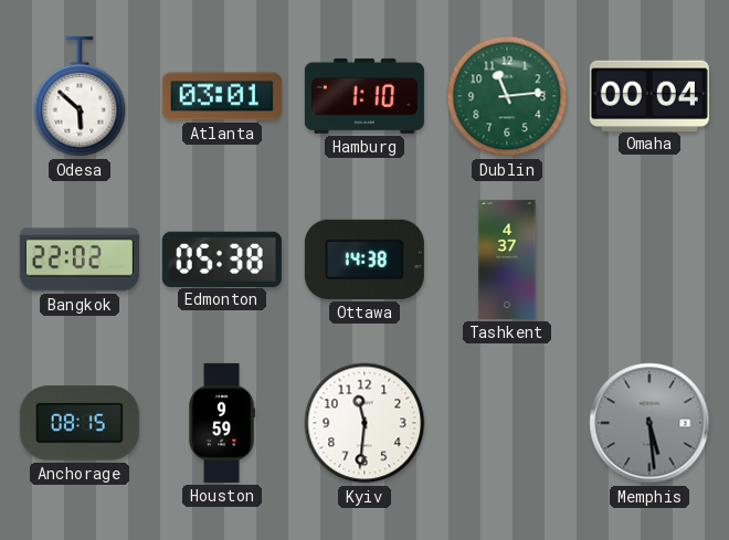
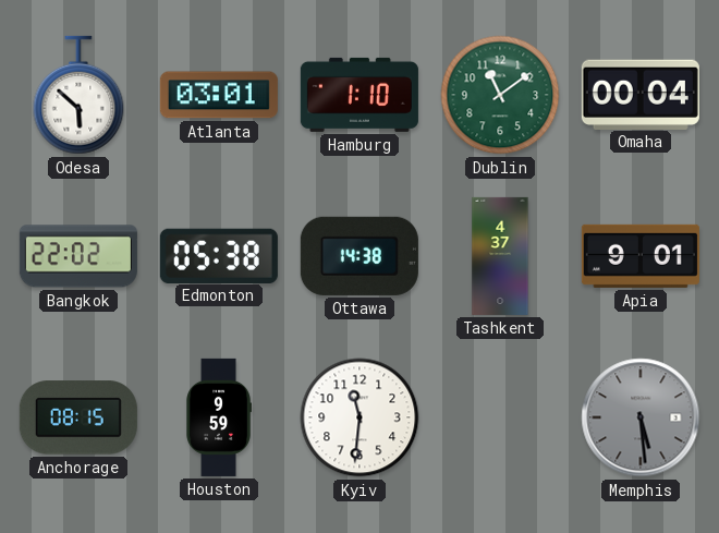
Dublin: 11:14 -> 11:09
Apia: none -> 9:01
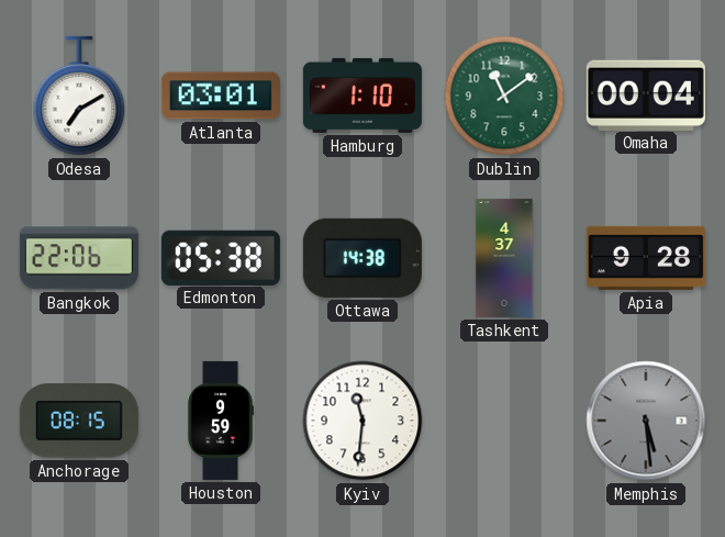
Odesa: 5:52 -> 7:10
Bangkok: 22:02 -> 22:06
Apia: 9:01 -> 9:28
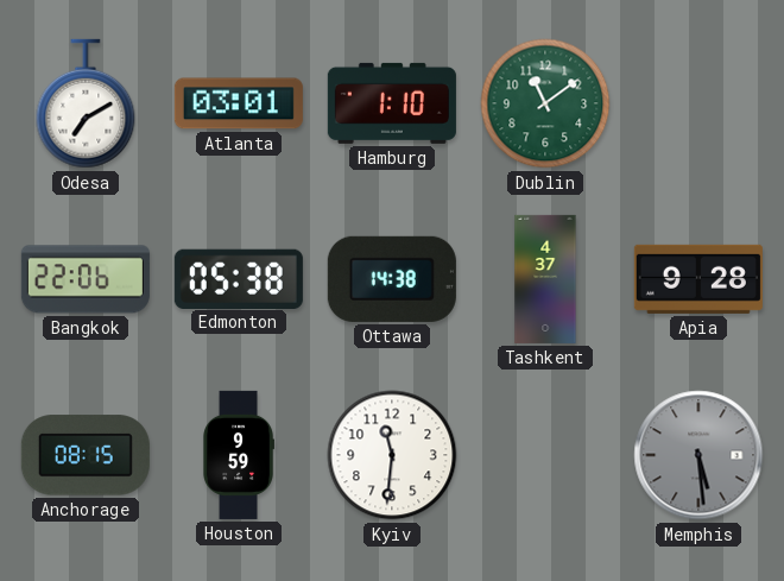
Omaha: 00:04 -> none
